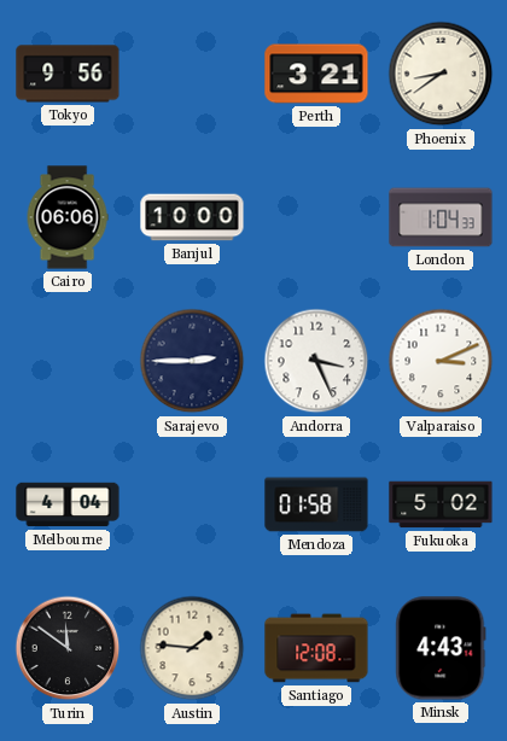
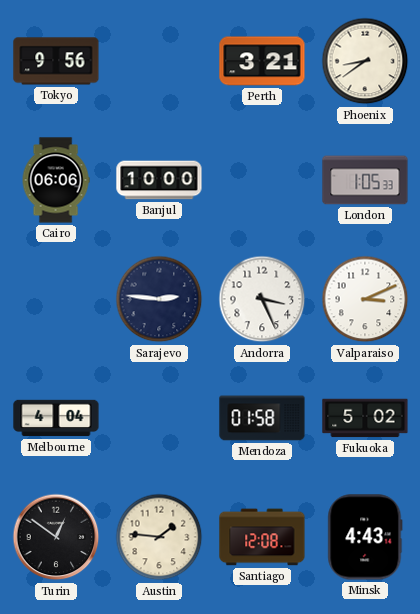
London: 1:04 -> 1:05
Sarajevo: 2:45 -> 2:46
Turin: 11:51 -> 12:51
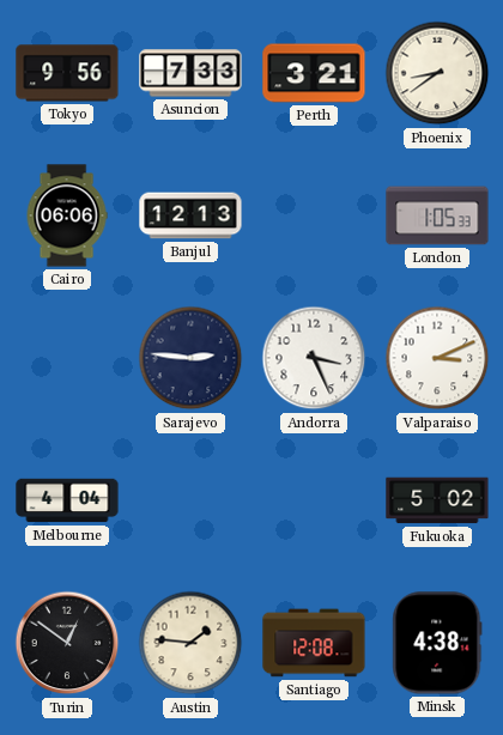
Asuncion: none -> 7:33
Banjul: 10:00 -> 12:13
Mendoza: 01:58 -> none
Minsk: 4:43 -> 4:38
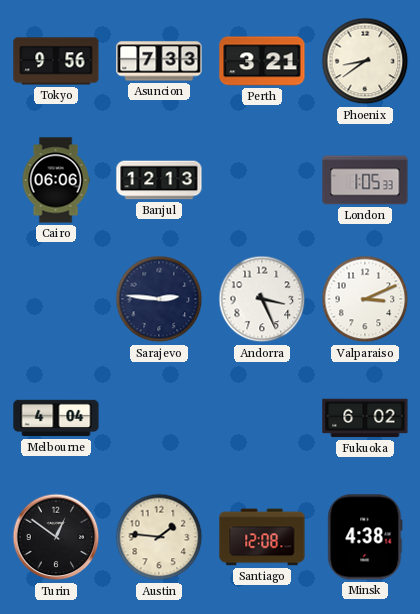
Fukuoka: 5:02 -> 6:02
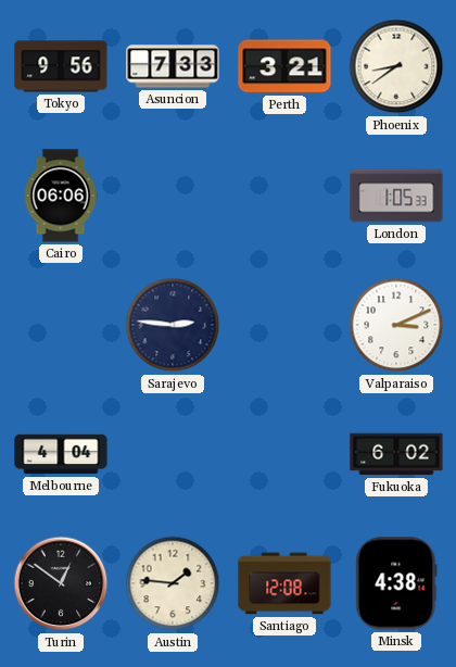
Banjul: 12:13 -> none
Andorra: 3:26 -> none
